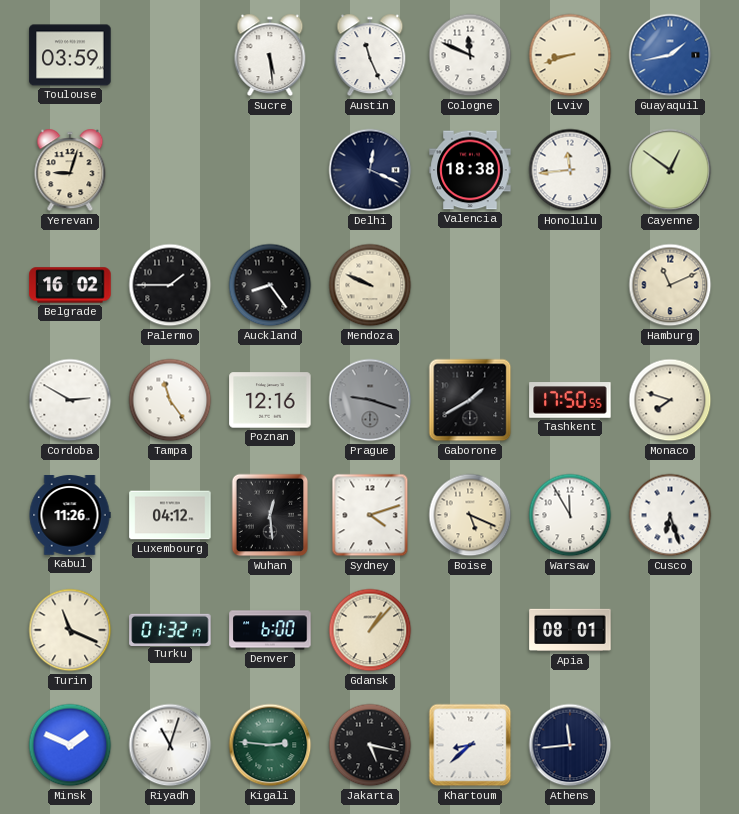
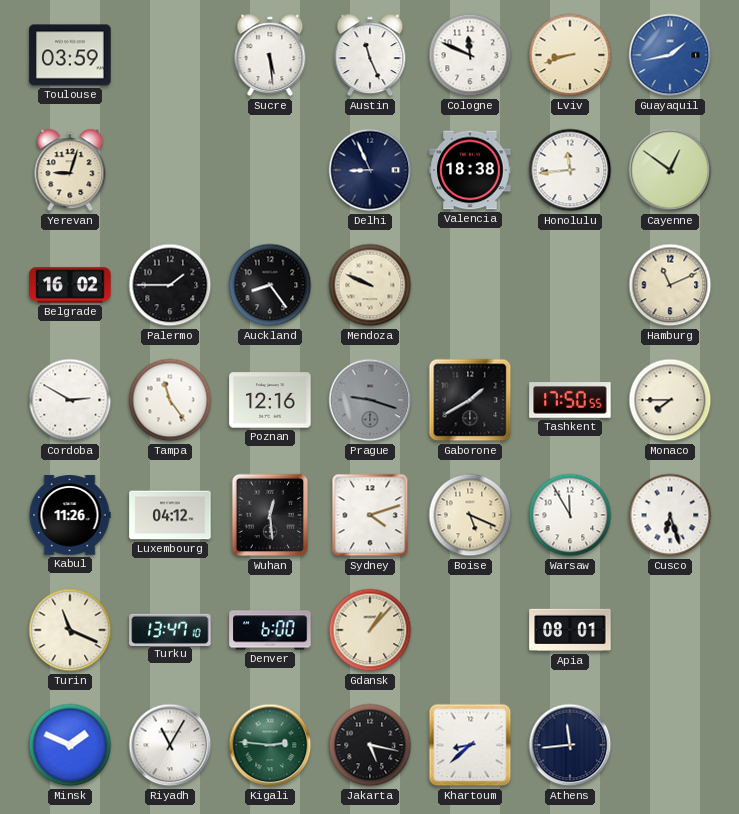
Delhi: 12:19 -> 8:56
Monaco: 7:48 -> 7:45
Turku: 01:32 -> 13:47
Riyadh: 11:03 -> 11:05
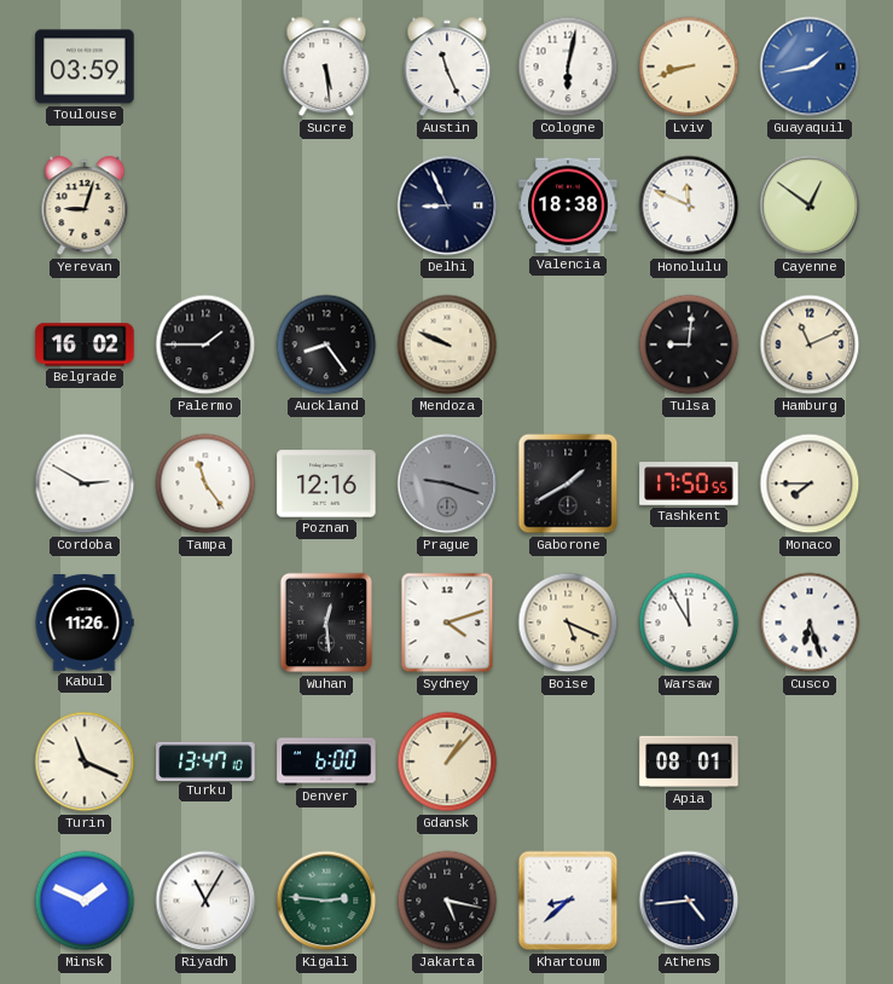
Cologne: 11:49 -> 6:02
Honolulu: 11:44 -> 11:49
Tulsa: none -> 9:01
Luxembourg: 04:12 -> none
Athens: 11:44 -> 4:44
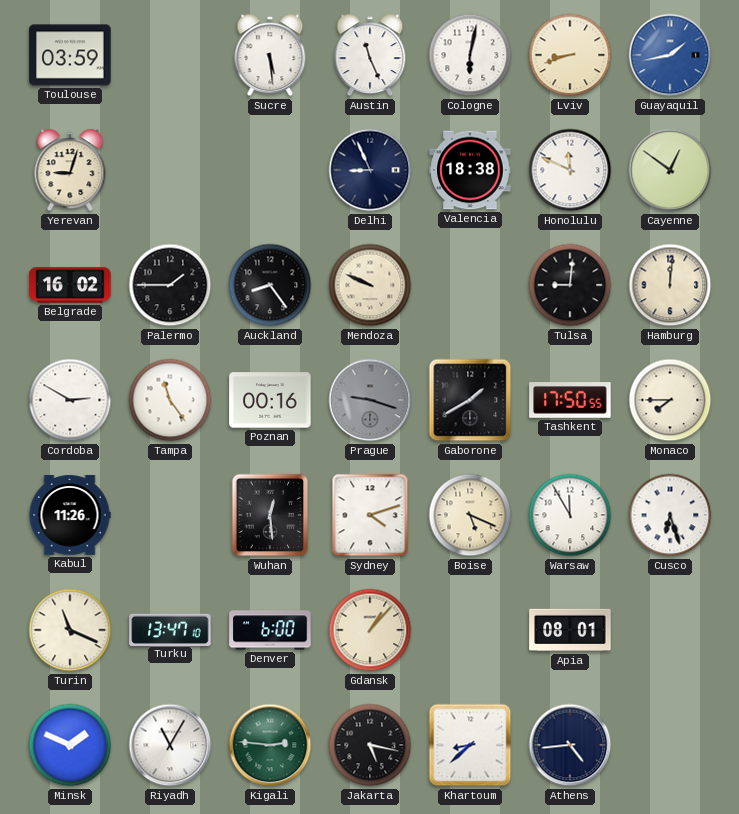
Hamburg: 11:11 -> 12:01
Poznan: 12:16 -> 00:16
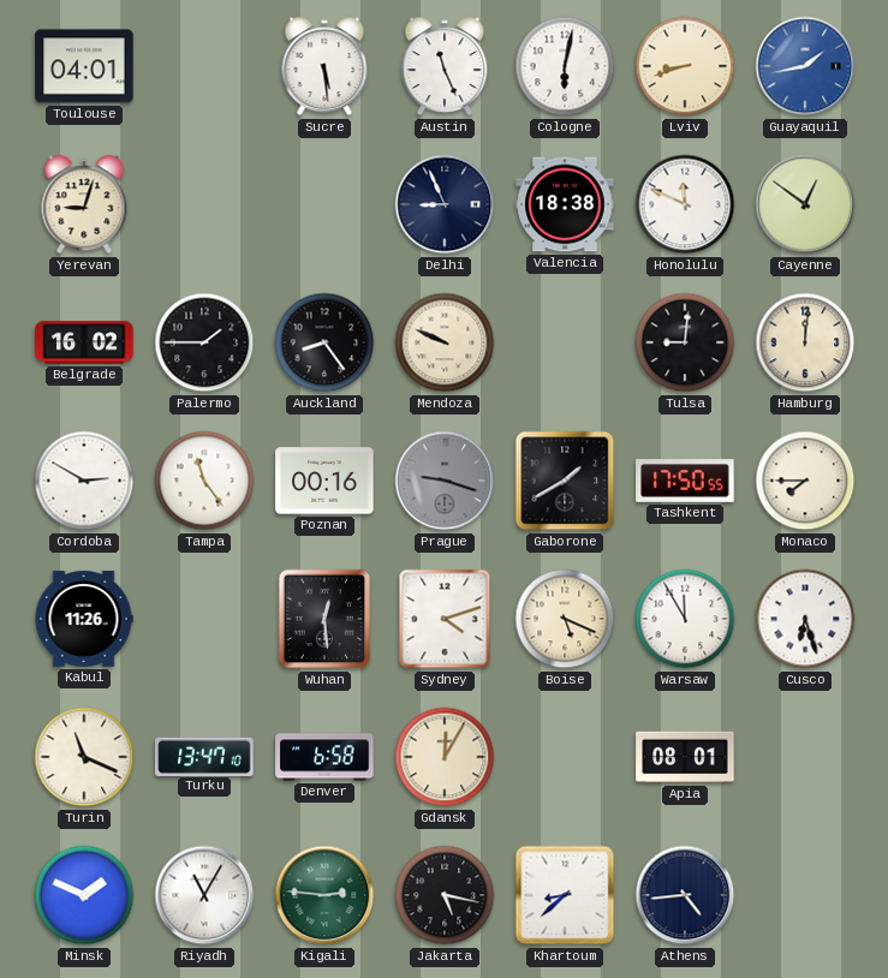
Toulouse: 03:59 -> 04:01
Denver: 6:00 -> 6:58
Gdansk: 1:07 -> 12:05
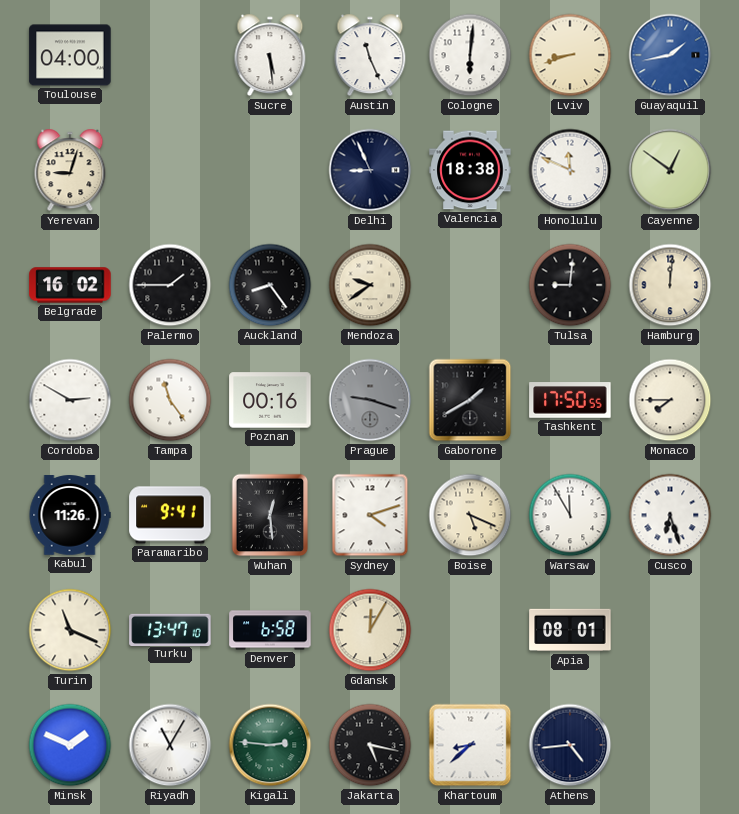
Toulouse: 04:01 -> 04:00
Cologne: 6:02 -> 6:01
Mendoza: 9:49 -> 9:39
Paramaribo: none -> 9:41
